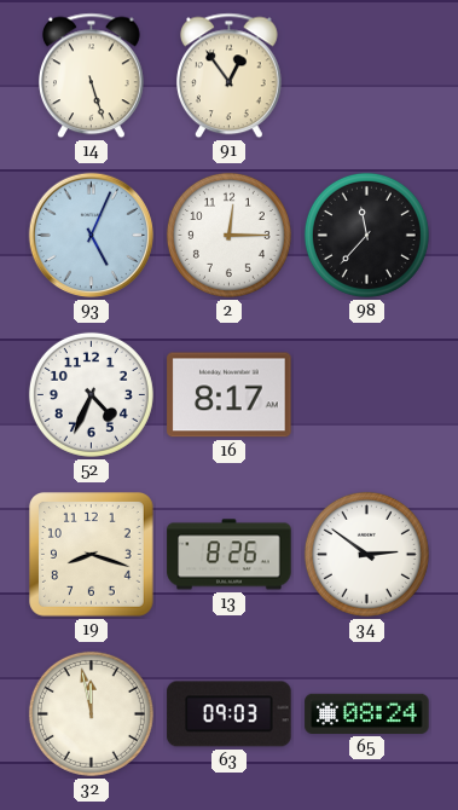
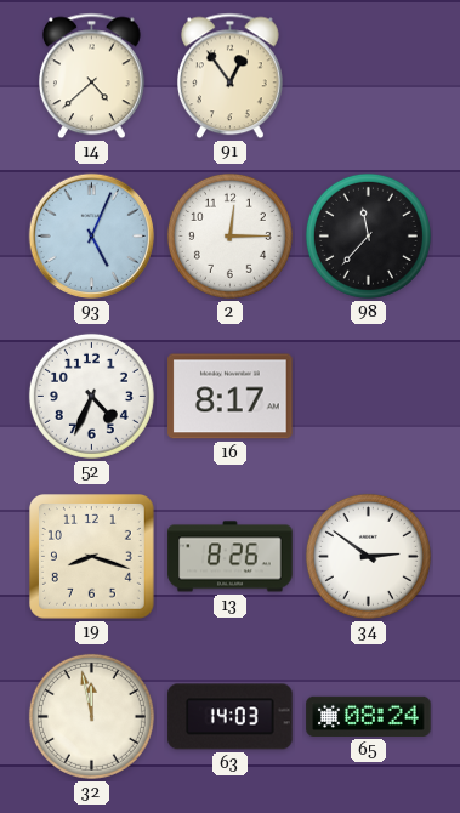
14: 5:27 -> 4:38
63: 09:03 -> 14:03
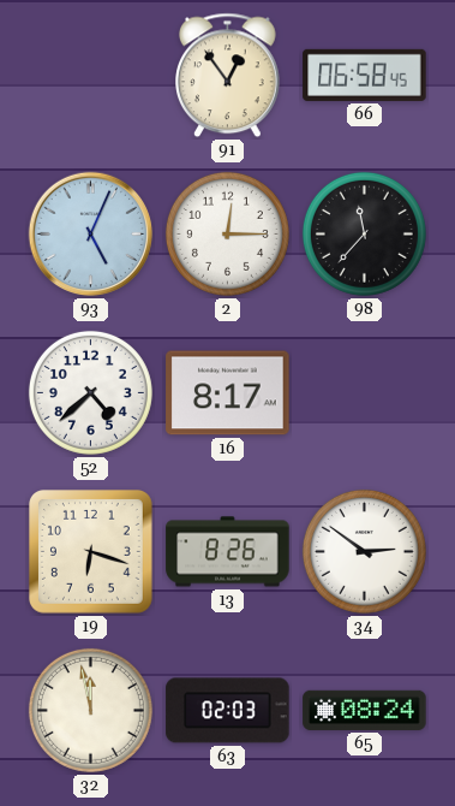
14: 4:38 -> none
66: none -> 06:58
52: 4:34 -> 4:38
19: 8:18 -> 6:18
63: 14:03 -> 02:03
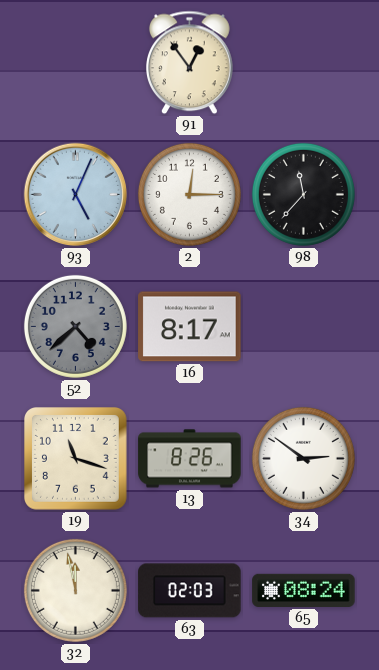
66: 06:58 -> none
52 dial: white -> grey
19: 6:18 -> 11:18
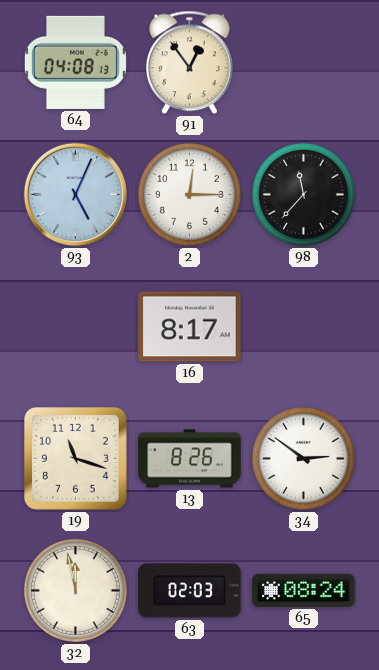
64: none -> 04:08
52: 4:38 -> none
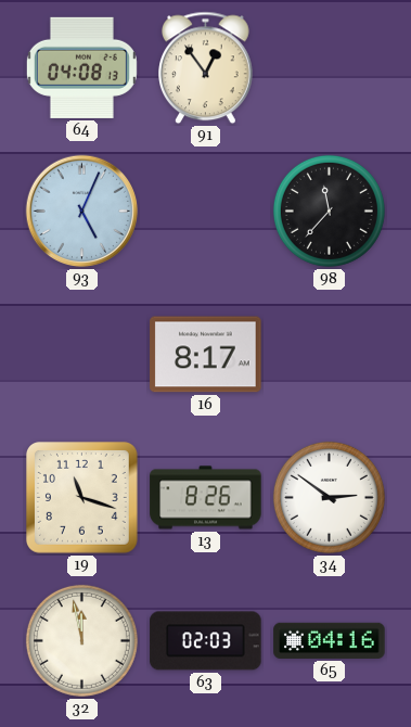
2: 12:15 -> none
65: 08:24 -> 04:16
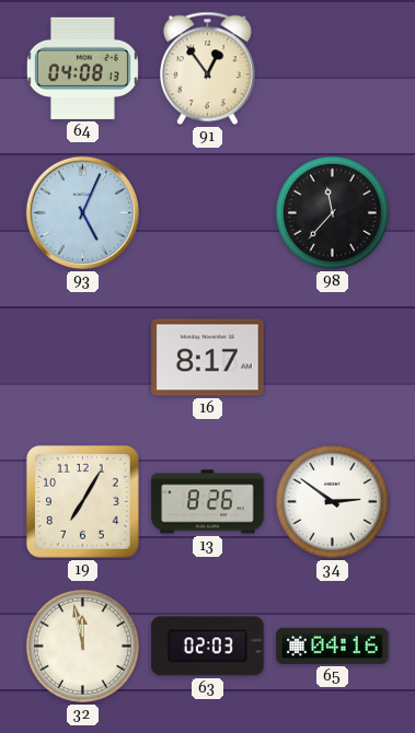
19: 11:18 -> 7:05
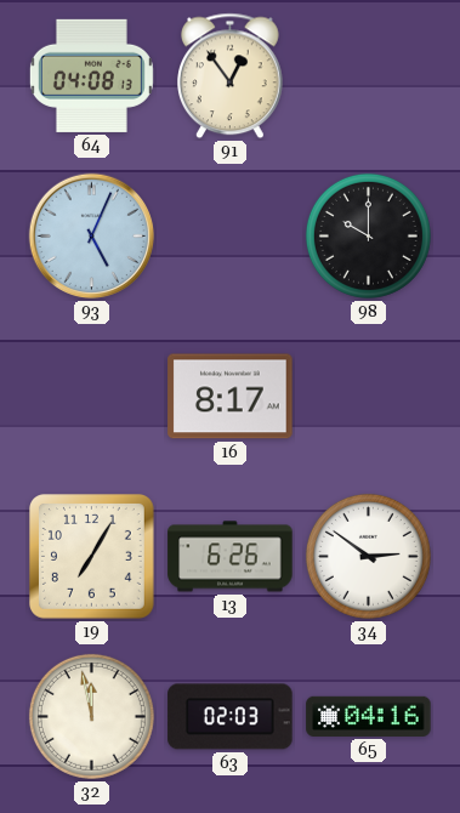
98: 11:37 -> 10:00
13: 8:26 -> 6:26
